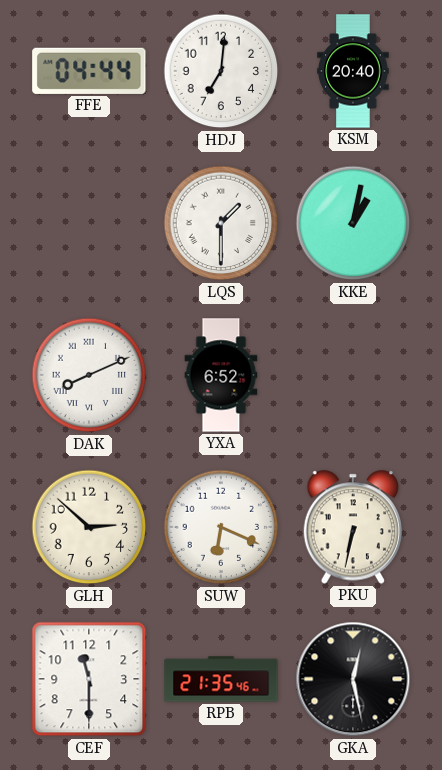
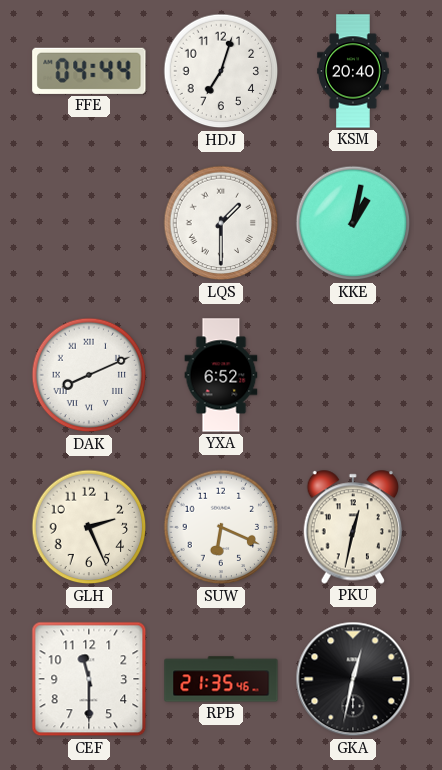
HDJ: 7:01 -> 7:03
GLH: 2:52 -> 2:26
PKU: 6:32 -> 12:32
GKA: 12:28 -> 12:32
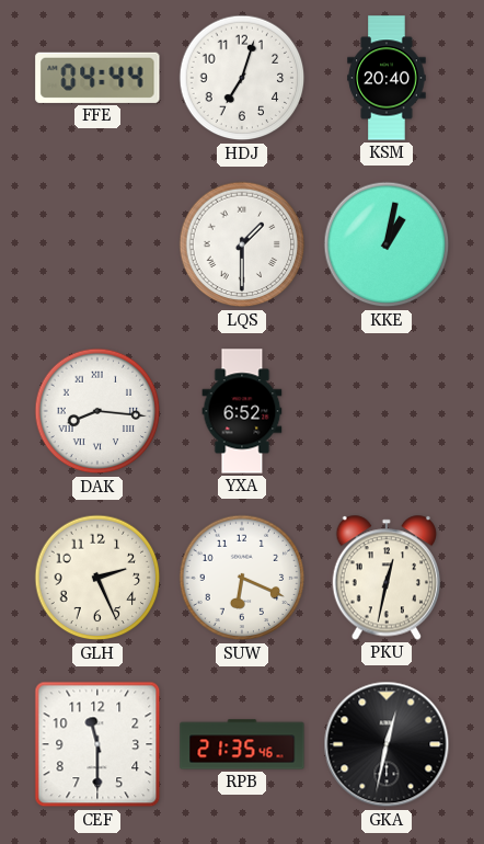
DAK: 8:11 -> 8:16
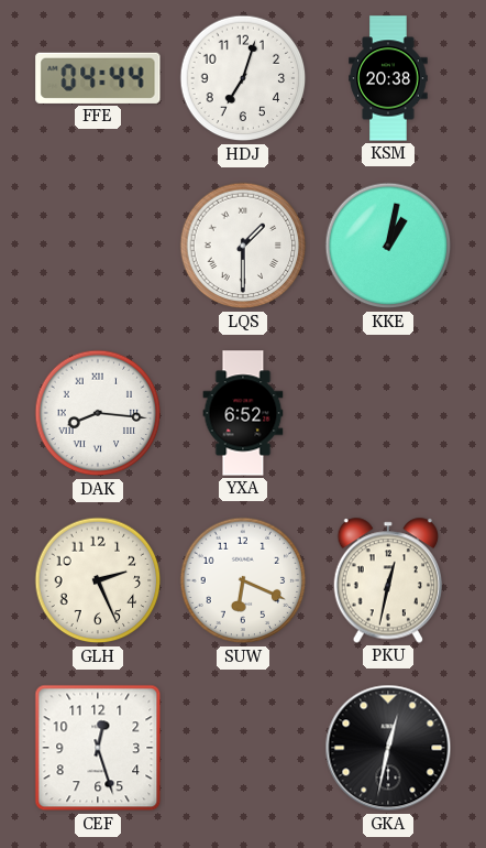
KSM: 20:40 -> 20:38
CEF: 11:30 -> 12:27
RPB: 21:35 -> none
